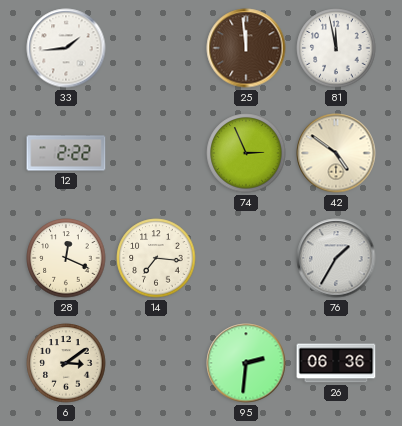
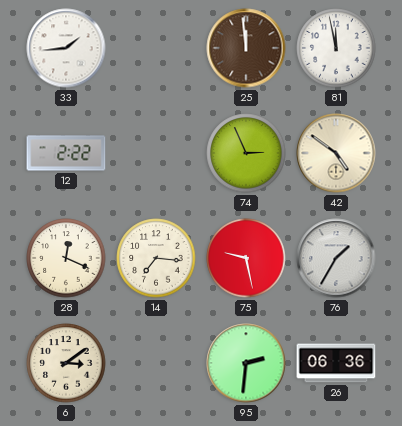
75: none -> 9:28
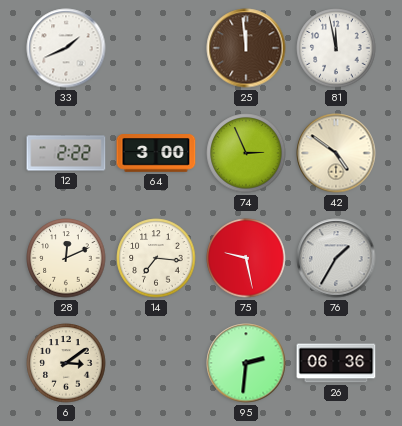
33: 1:44 -> 1:41
64: none -> 3:00
28: 12:19 -> 12:11
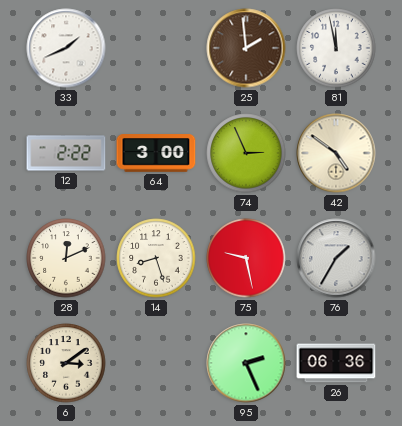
25: 11:59 -> 1:59
14: 7:16 -> 8:27
95: 2:31 -> 2:26
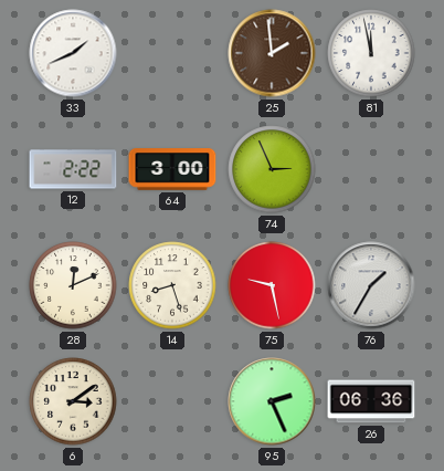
42: 4:51 -> none
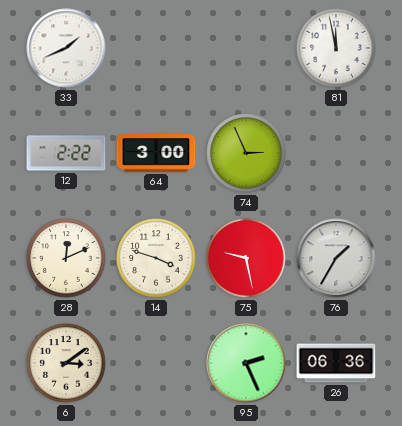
25: 1:59 -> none
14: 8:27 -> 3:48
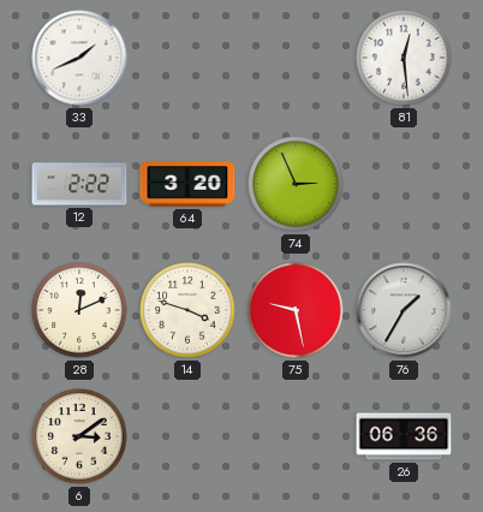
81: 11:58 -> 12:29
64: 3:00 -> 3:20
95: 2:26 -> none
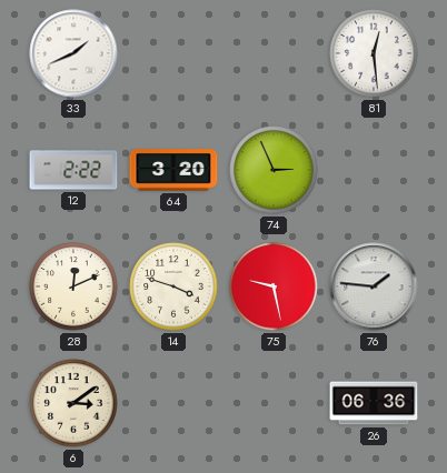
76: 1:35 -> 1:46
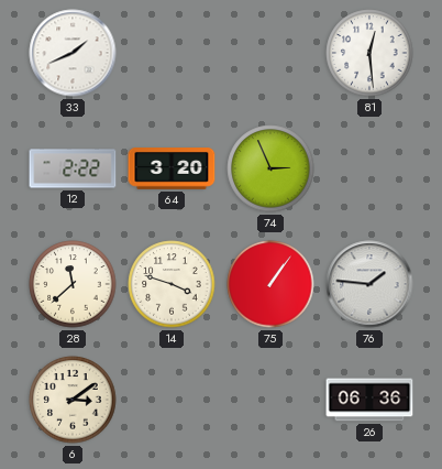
28: 12:11 -> 11:38
75: 9:28 -> 1:06
